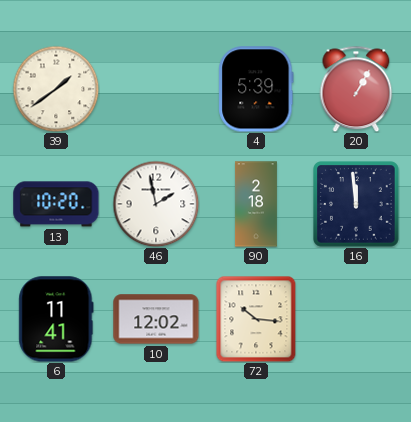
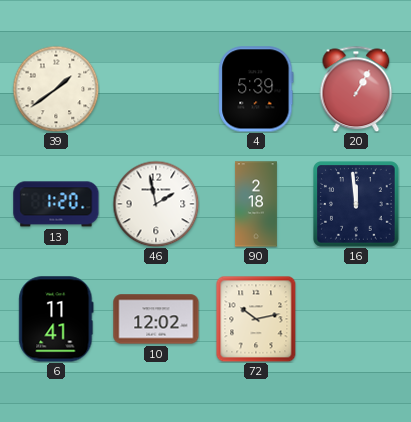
13: 10:20 -> 1:20
72: 10:16 -> 10:13
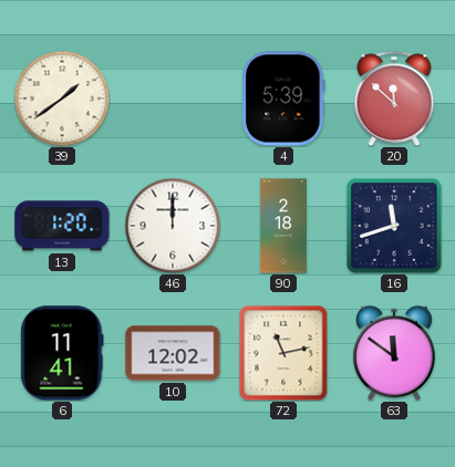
20: 1:05 -> 11:52
46: 1:58 -> 12:00
16: 11:59 -> 11:42
72: 10:13 -> 11:13
63: none -> 11:51
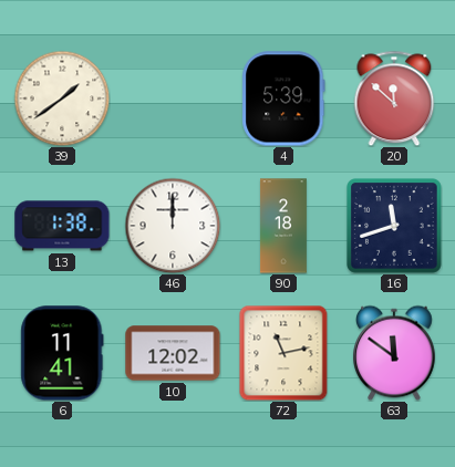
13: 1:20 -> 1:38
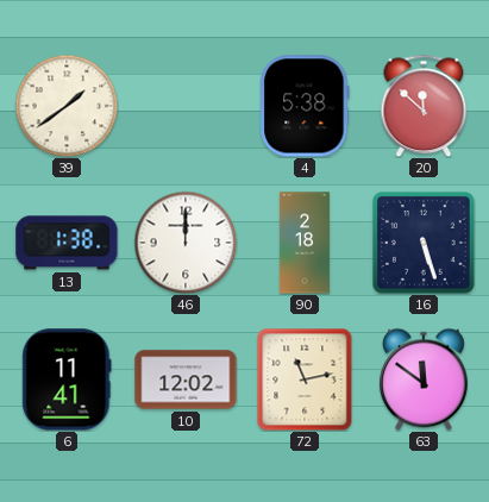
4: 5:39 -> 5:38
16: 11:42 -> 5:27
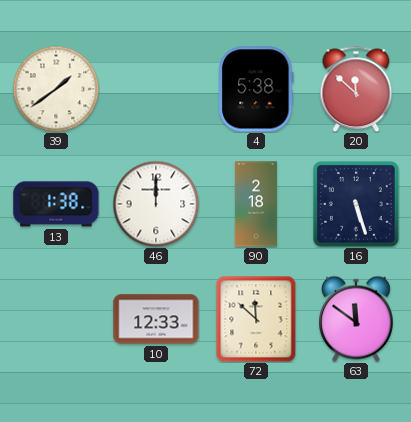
6: 11:41 -> none
10: 12:02 -> 12:33
72: 11:13 -> 11:52
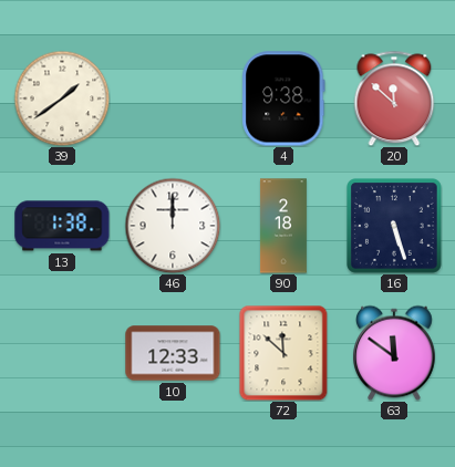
4: 5:38 -> 9:38
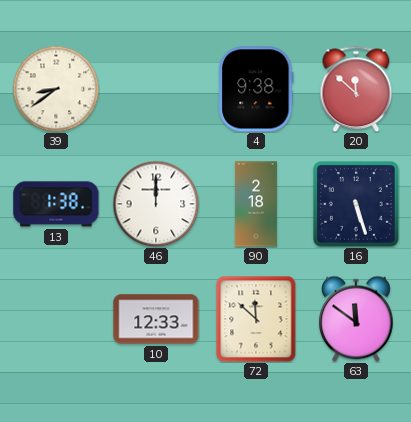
39: 1:39 -> 8:39
